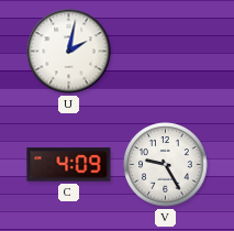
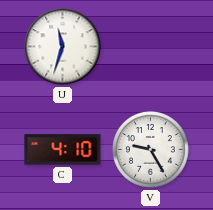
U: 2:02 -> 11:33
C: 4:09 -> 4:10
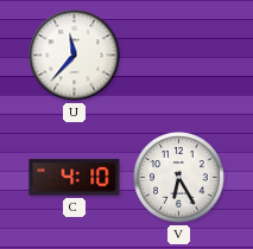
U: 11:33 -> 11:37
V: 9:25 -> 6:25
